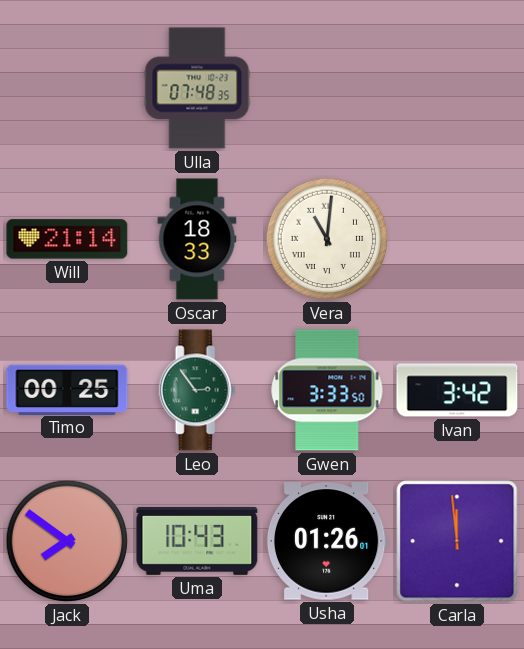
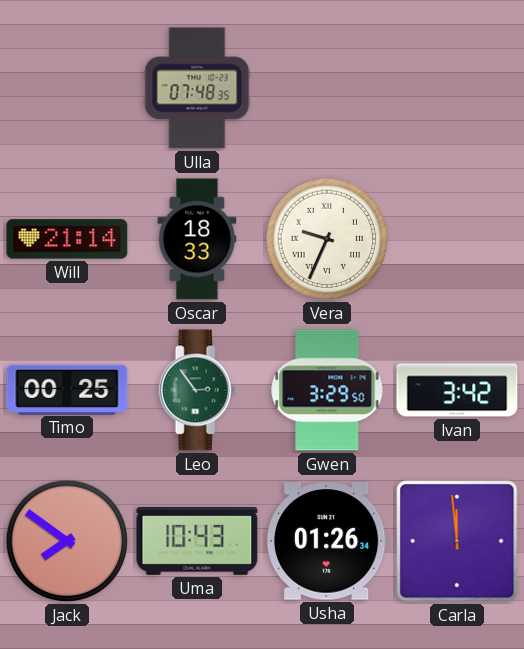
Vera: 11:01 -> 9:34
Gwen: 3:33 -> 3:29
Usha: 01:26:01 -> 01:26:34
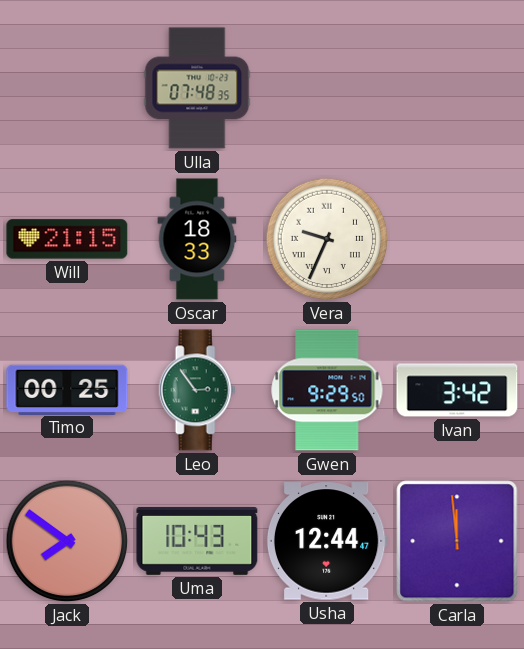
Will: 21:14 -> 21:15
Gwen: 3:29 -> 9:29
Usha: 01:26 -> 12:44
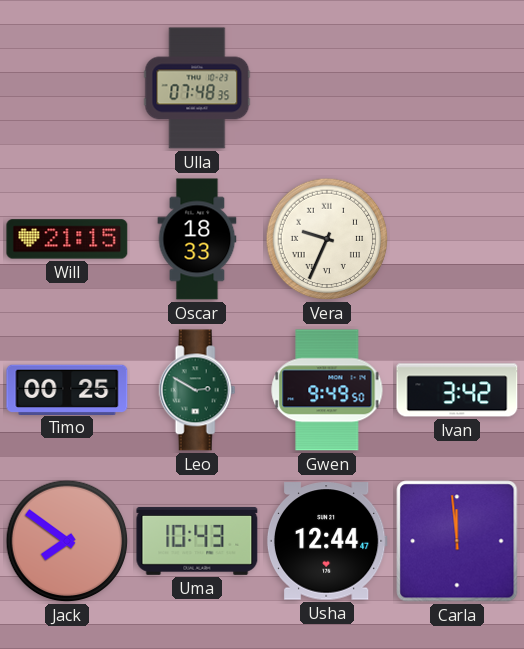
Leo: 2:54 -> 2:50
Gwen: 9:29 -> 9:49
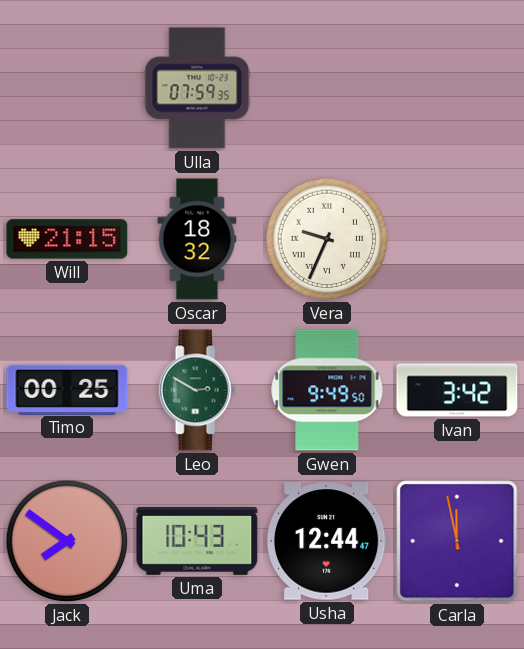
Ulla: 07:48 -> 07:59
Oscar: 18:33 -> 18:32
Carla: 11:59 -> 11:58
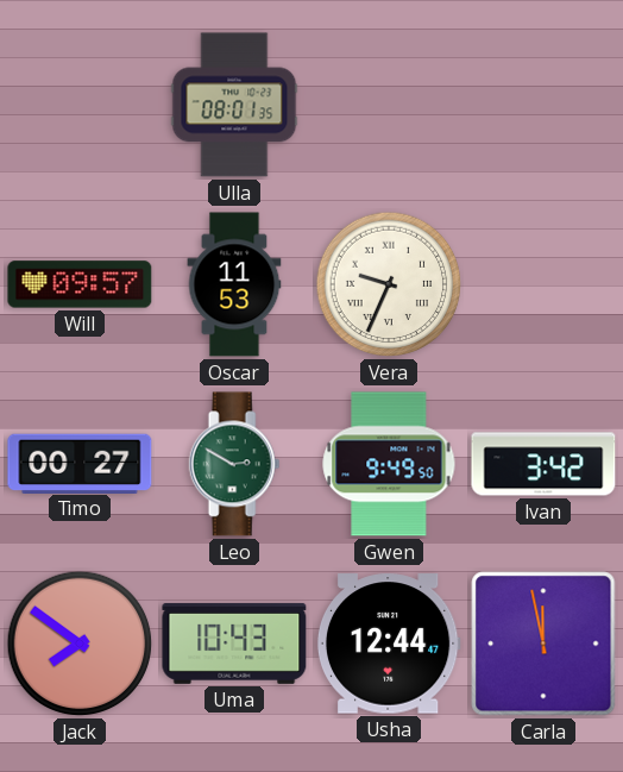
Ulla: 07:59 -> 08:01
Will: 21:15 -> 09:57
Oscar: 18:32 -> 11:53
Timo: 00:25 -> 00:27
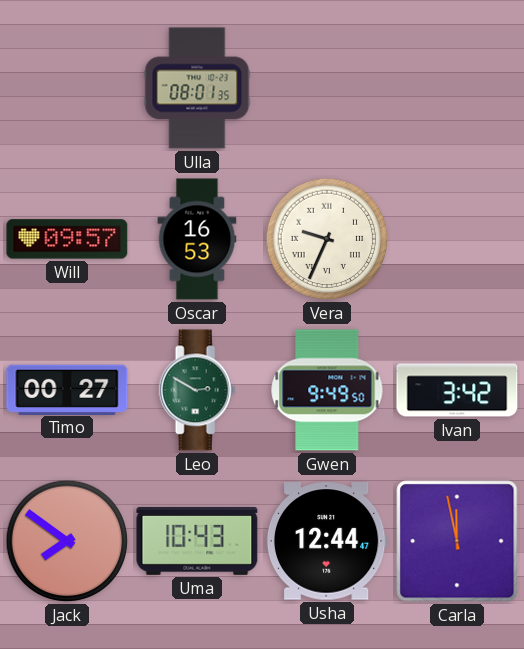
Oscar: 11:53 -> 16:53
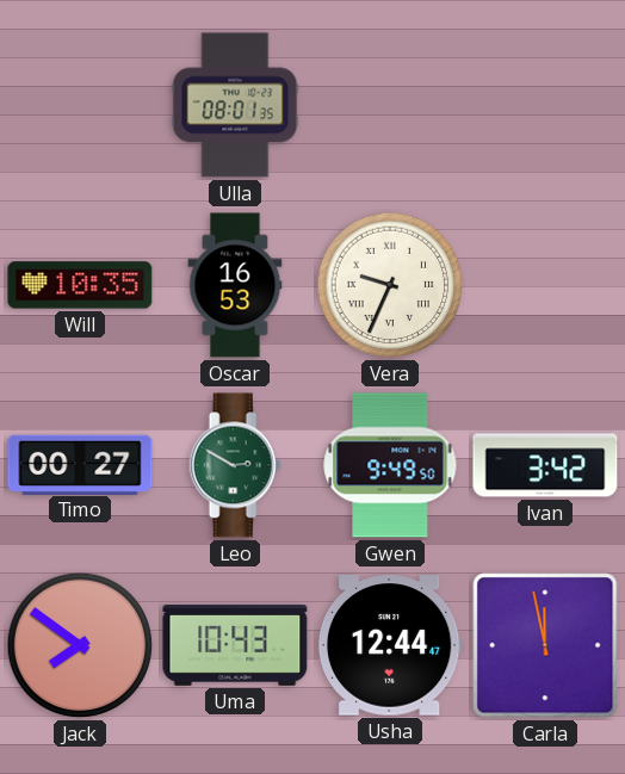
Will: 09:57 -> 10:35
